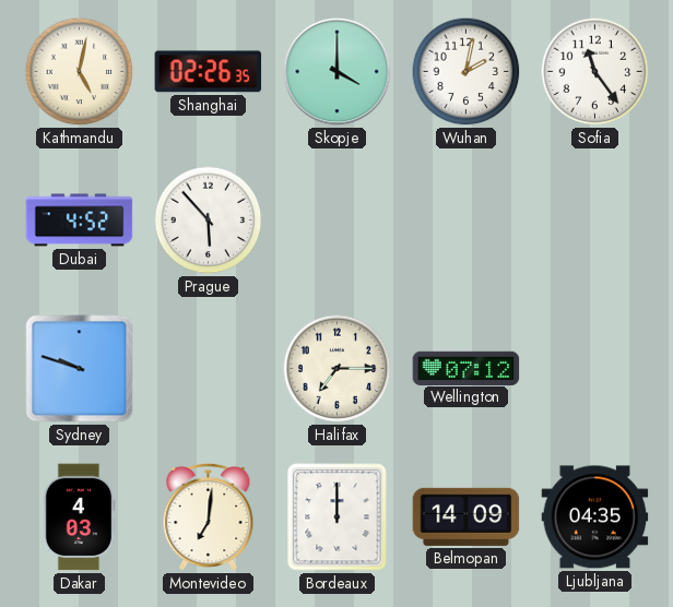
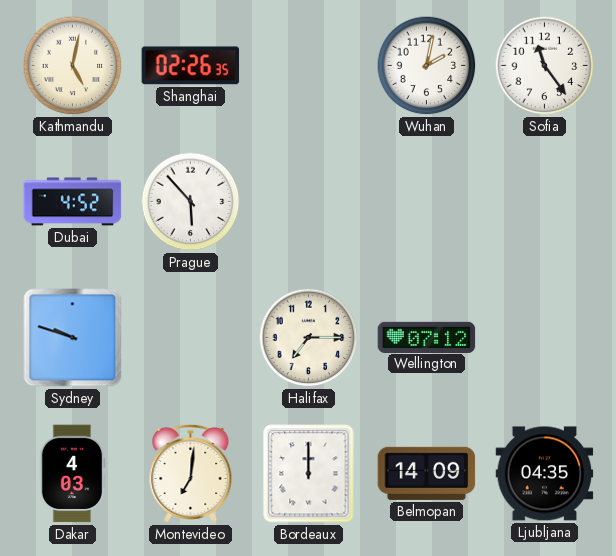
Skopje: 4:00 -> none
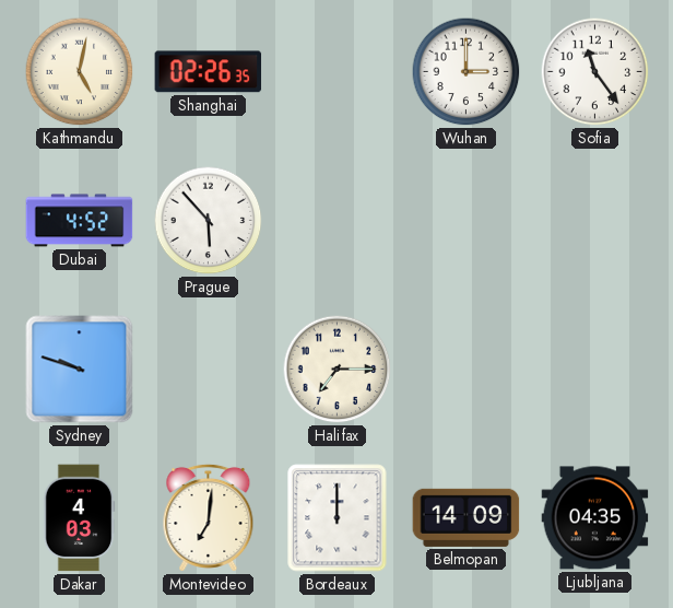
Wuhan: 2:02 -> 3:00
Wellington: 07:12 -> none
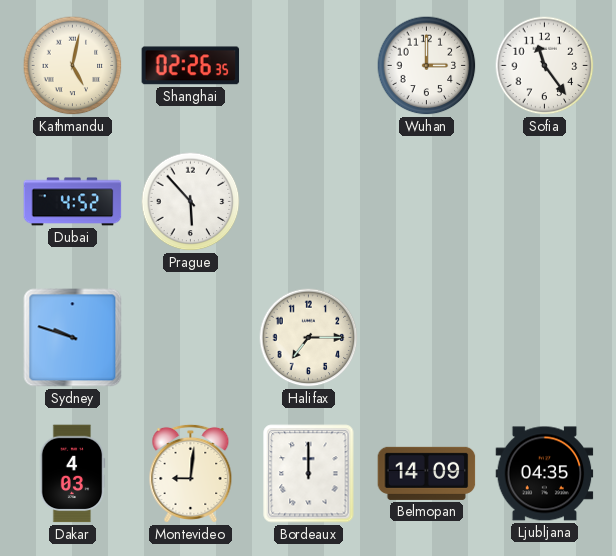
Montevideo: 7:01 -> 9:01
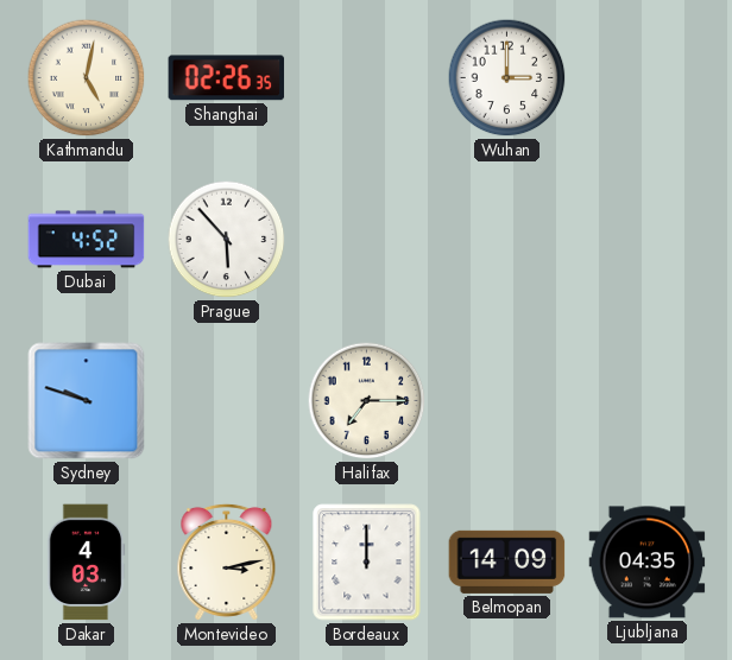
Sofia: 11:24 -> none
Montevideo: 9:01 -> 3:13
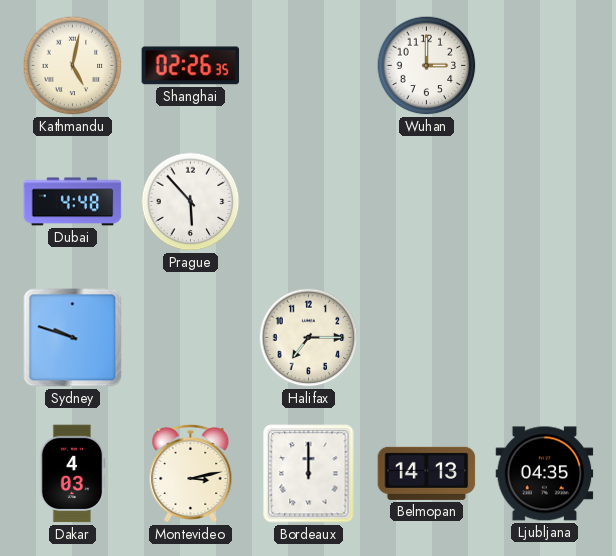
Dubai: 4:52 -> 4:48
Belmopan: 14:09 -> 14:13
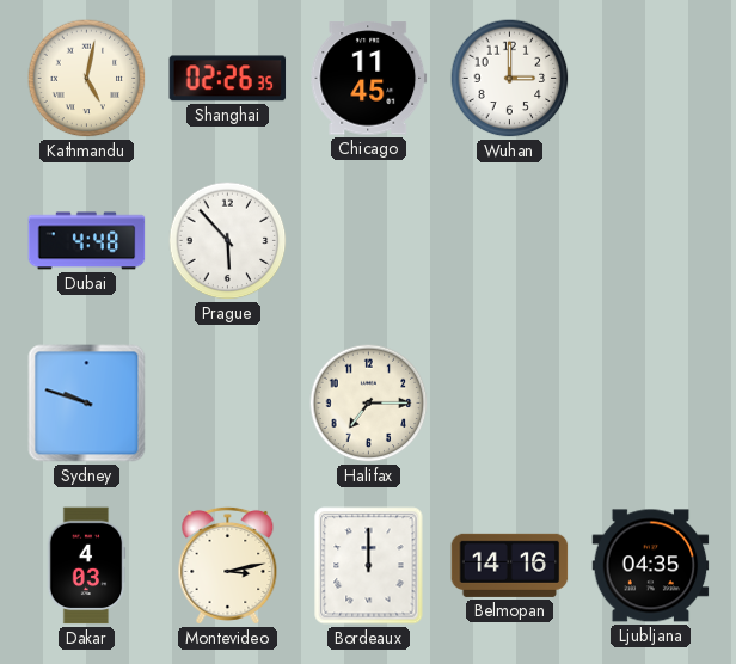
Chicago: none -> 11:45
Belmopan: 14:13 -> 14:16
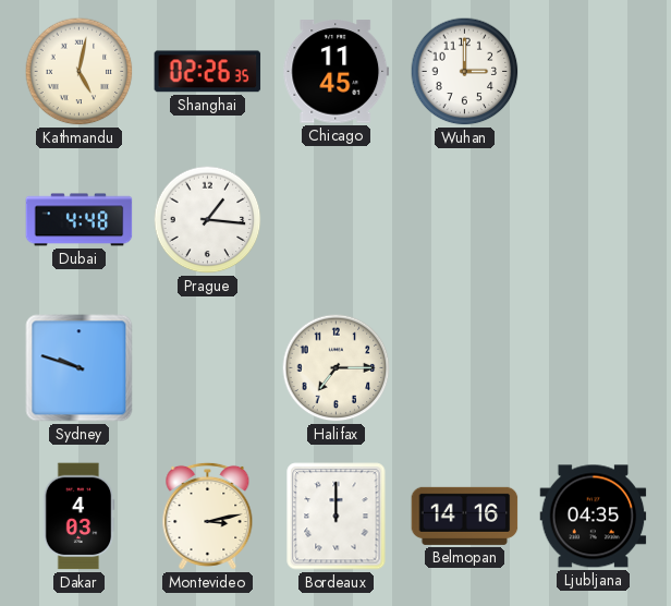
Prague: 5:53 -> 1:16
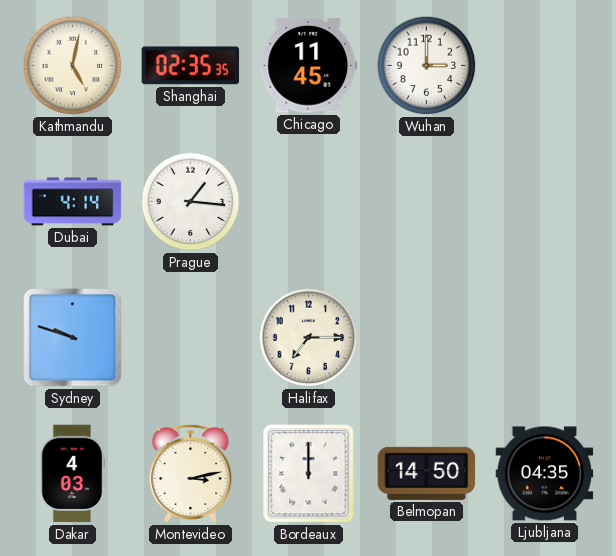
Shanghai: 02:26 -> 02:35
Dubai: 4:48 -> 4:14
Belmopan: 14:16 -> 14:50
